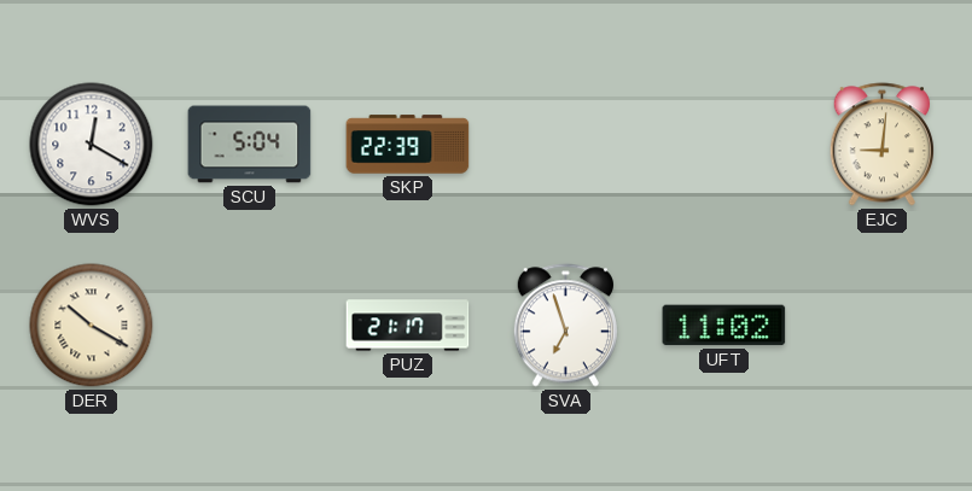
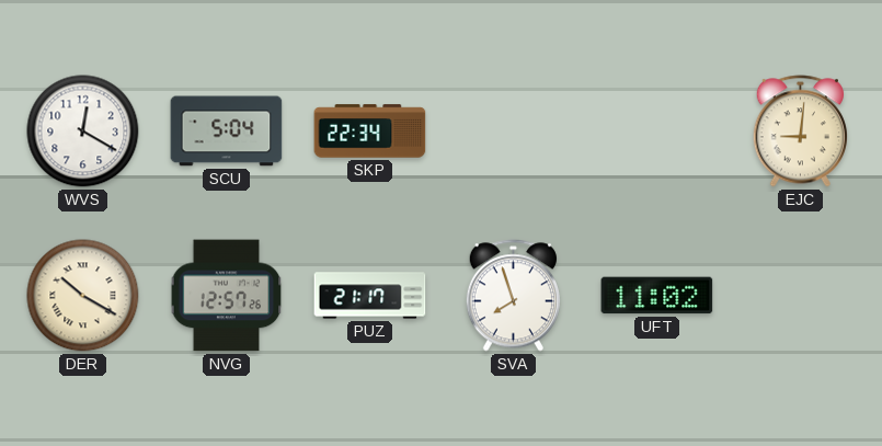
SKP: 22:39 -> 22:34
NVG: none -> 12:57
SVA: 6:57 -> 7:57
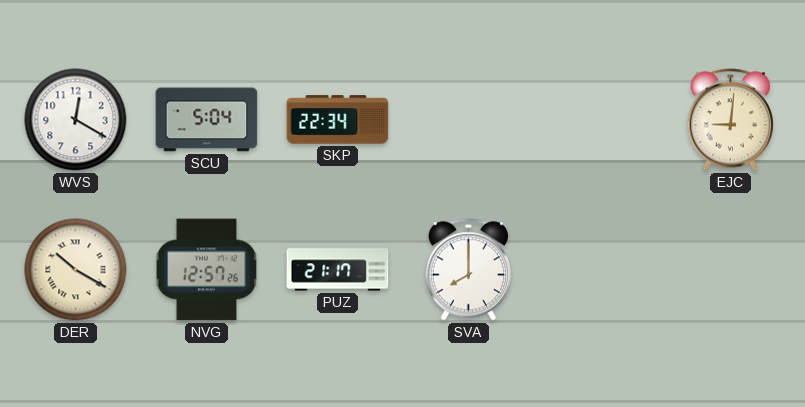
SVA: 7:57 -> 8:00
UFT: 11:02 -> none
